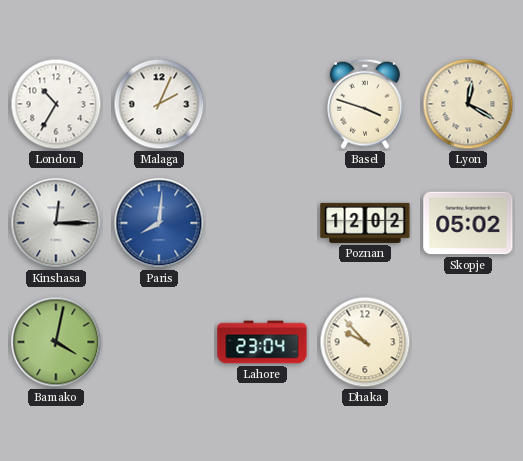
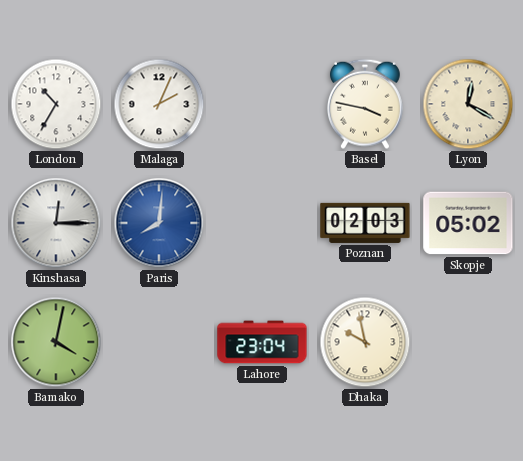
Basel: 3:48 -> 3:47
Poznan: 12:02 -> 02:03
Dhaka: 9:53 -> 9:58
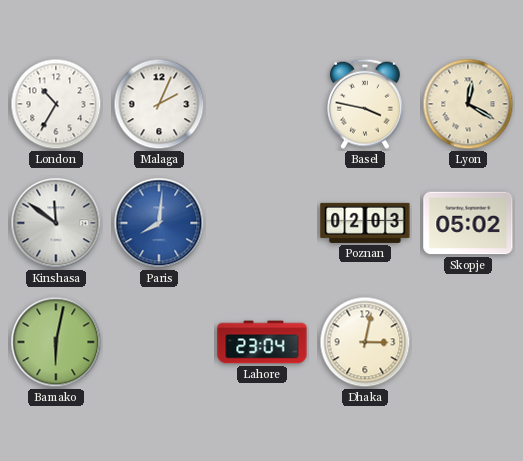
Kinshasa: 12:15 -> 11:51
Bamako: 4:02 -> 6:02
Dhaka: 9:58 -> 3:02
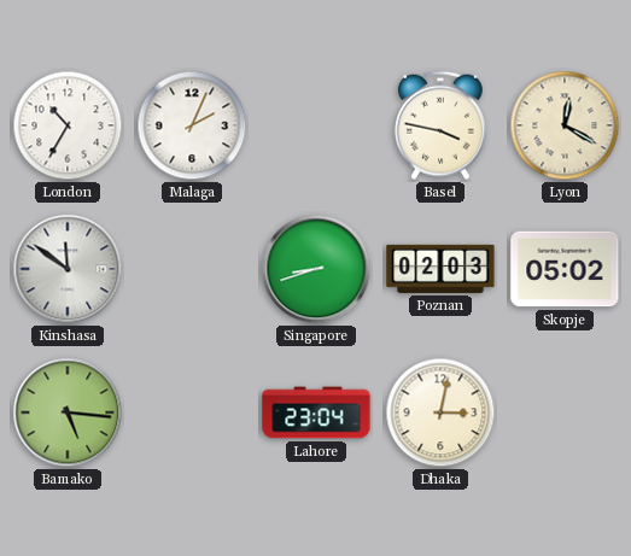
Paris: 8:01 -> none
Singapore: none -> 8:42
Bamako: 6:02 -> 5:16
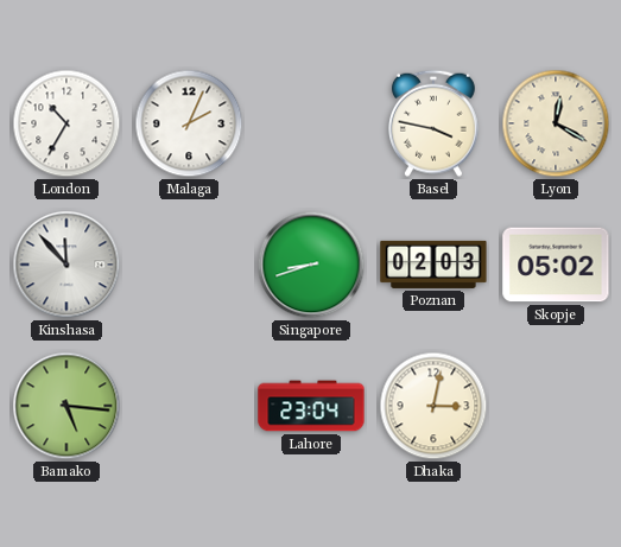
Kinshasa: 11:51 -> 11:53
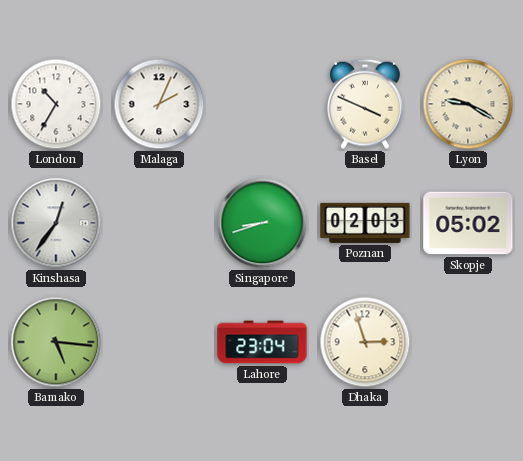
Basel: 3:47 -> 3:49
Lyon: 12:20 -> 9:20
Kinshasa: 11:53 -> 12:36
Dhaka: 3:02 -> 2:57
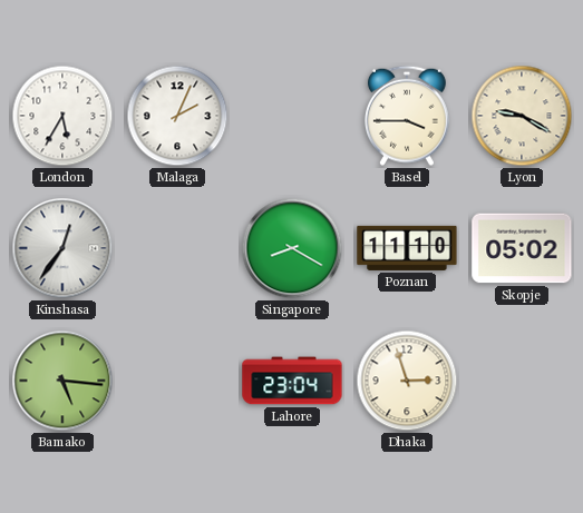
London: 10:35 -> 5:35
Basel: 3:49 -> 3:45
Singapore: 8:42 -> 8:20
Poznan: 02:03 -> 11:10
